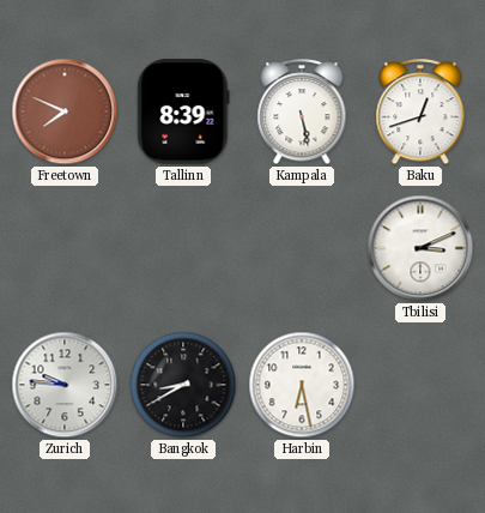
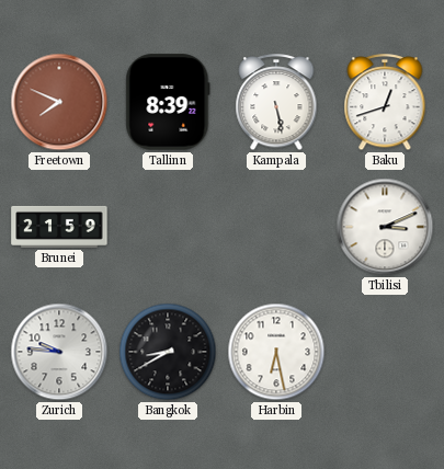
Brunei: none -> 21:59
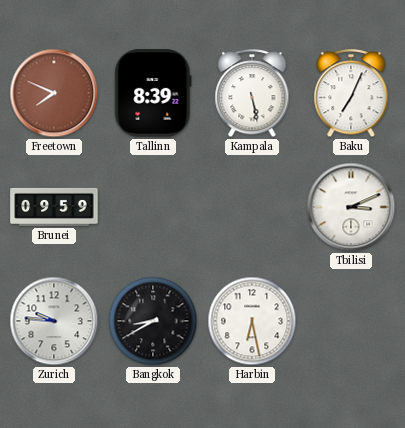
Baku: 12:42 -> 7:04
Brunei: 21:59 -> 09:59
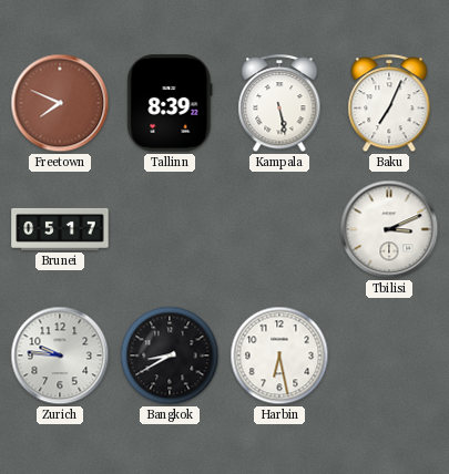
Brunei: 09:59 -> 05:17
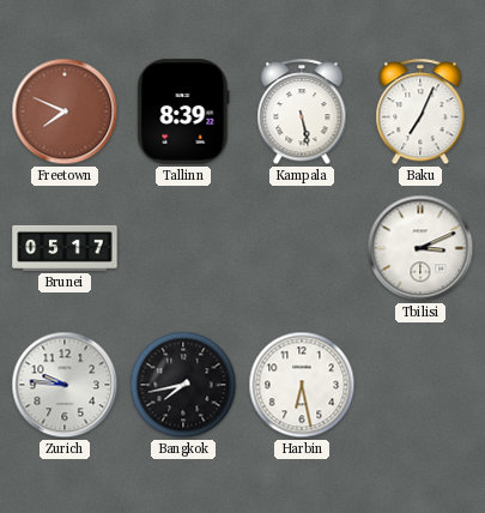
Bangkok: 8:40 -> 7:43
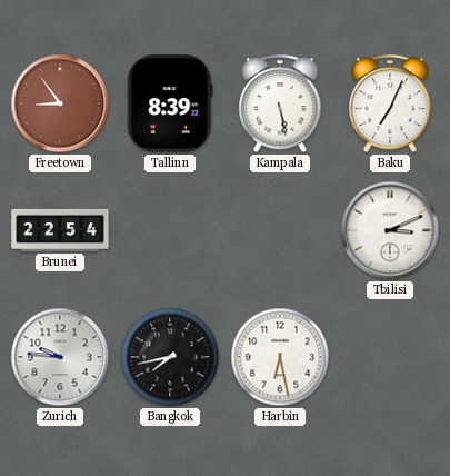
Freetown: 7:49 -> 8:54
Brunei: 05:17 -> 22:54
